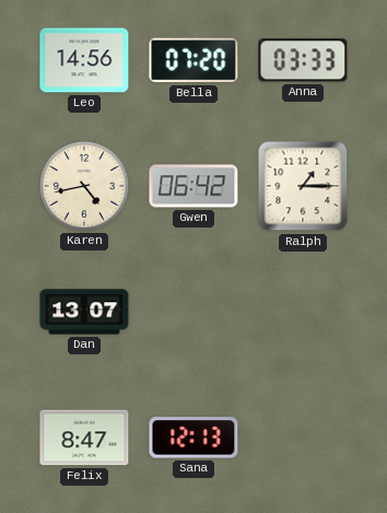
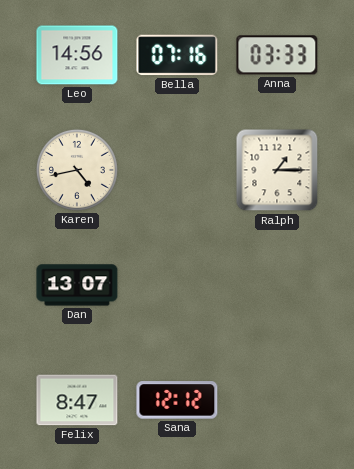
Bella: 07:20 -> 07:16
Gwen: 06:42 -> none
Sana: 12:13 -> 12:12
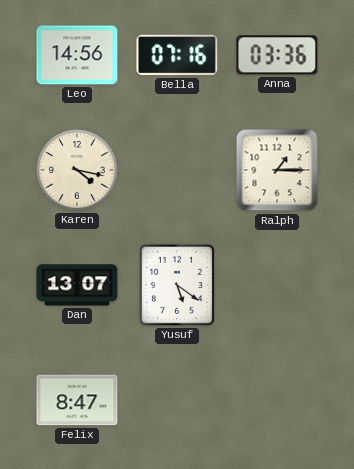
Anna: 03:33 -> 03:36
Karen: 4:43 -> 4:17
Yusuf: none -> 5:21
Sana: 12:12 -> none
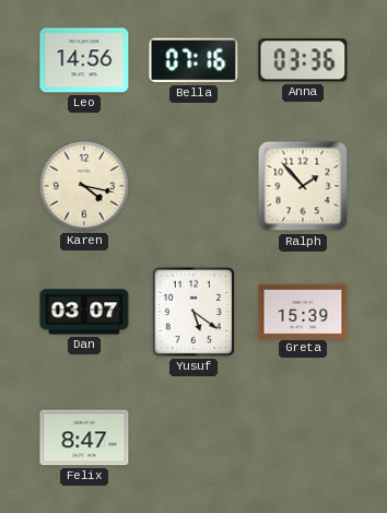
Ralph: 1:15 -> 1:53
Dan: 13:07 -> 03:07
Greta: none -> 15:39
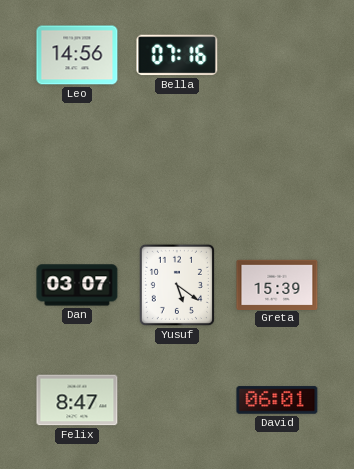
Anna: 03:36 -> none
Karen: 4:17 -> none
Ralph: 1:53 -> none
David: none -> 06:01
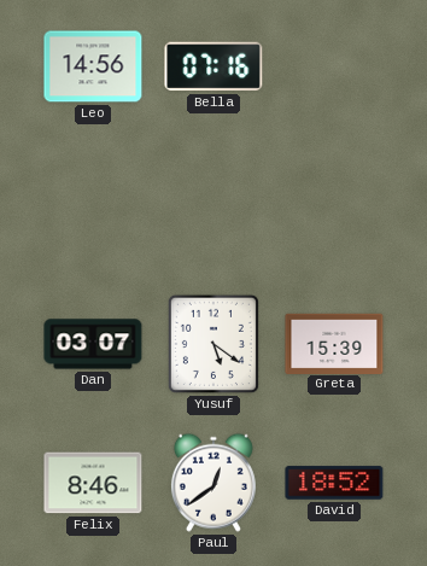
Felix: 8:47 -> 8:46
Paul: none -> 12:39
David: 06:01 -> 18:52
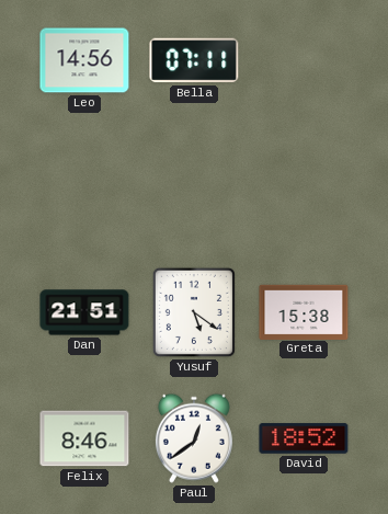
Bella: 07:16 -> 07:11
Dan: 03:07 -> 21:51
Greta: 15:39 -> 15:38
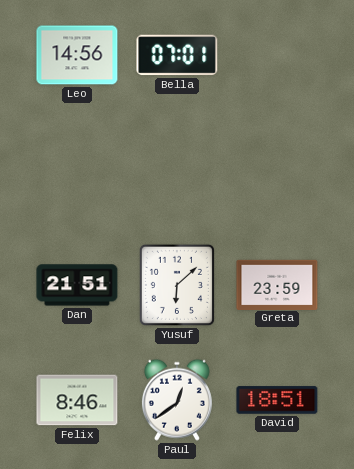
Bella: 07:11 -> 07:01
Yusuf: 5:21 -> 6:08
Greta: 15:38 -> 23:59
David: 18:52 -> 18:51
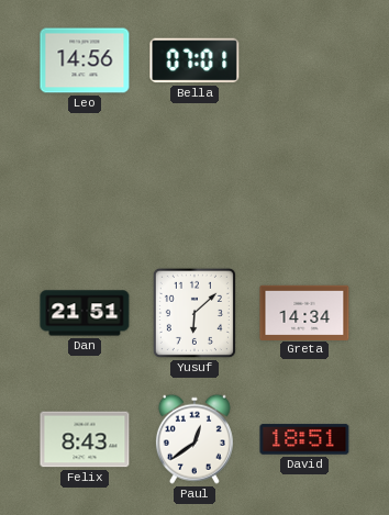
Greta: 23:59 -> 14:34
Felix: 8:46 -> 8:43
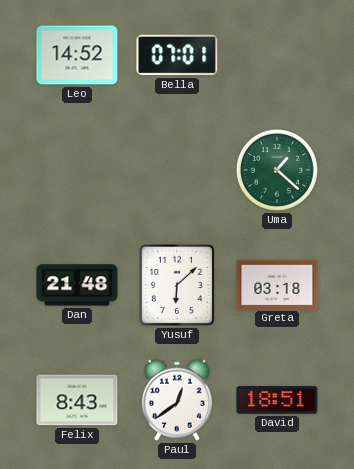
Leo: 14:56 -> 14:52
Uma: none -> 1:22
Dan: 21:51 -> 21:48
Greta: 14:34 -> 03:18
